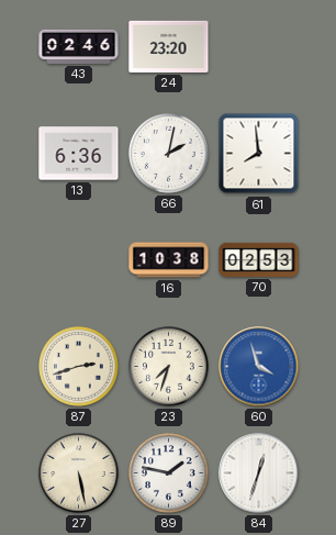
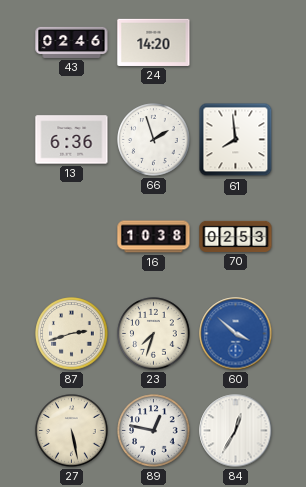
24: 23:20 -> 14:20
66: 2:02 -> 1:57
60: 3:57 -> 3:52
89: 1:47 -> 12:47
84: 12:33 -> 12:35
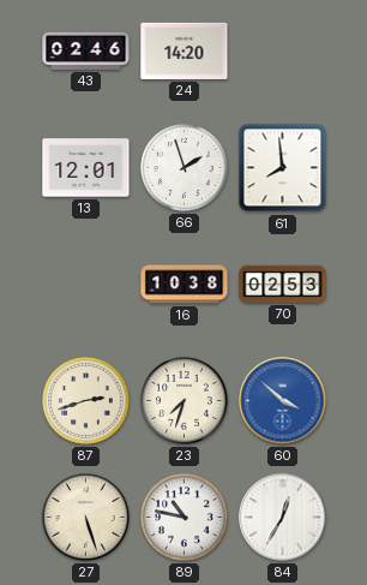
13: 6:36 -> 12:01
27: 5:28 -> 5:27
89: 12:47 -> 10:47
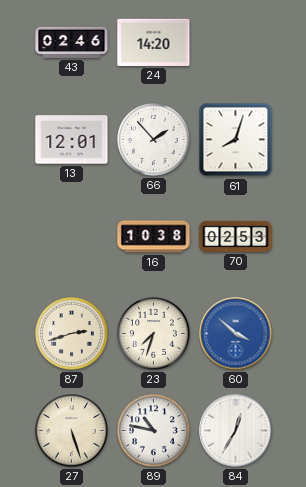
66: 1:57 -> 1:53
61: 7:59 -> 8:03
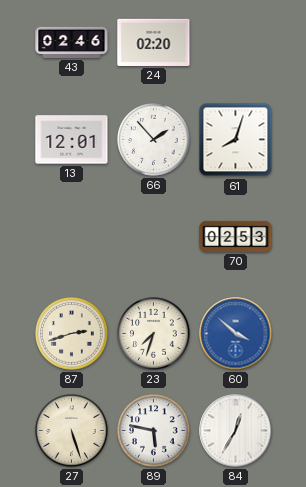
24: 14:20 -> 02:20
16: 10:38 -> none
89: 10:47 -> 5:47
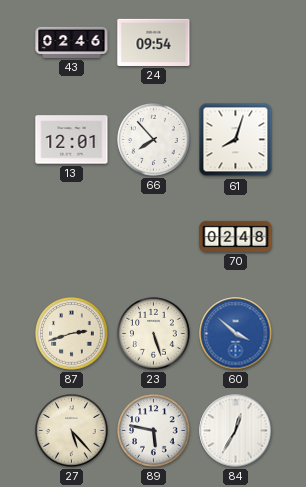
24: 02:20 -> 09:54
66: 1:53 -> 7:53
70: 02:53 -> 02:48
23: 7:33 -> 5:27
27: 5:27 -> 5:23
